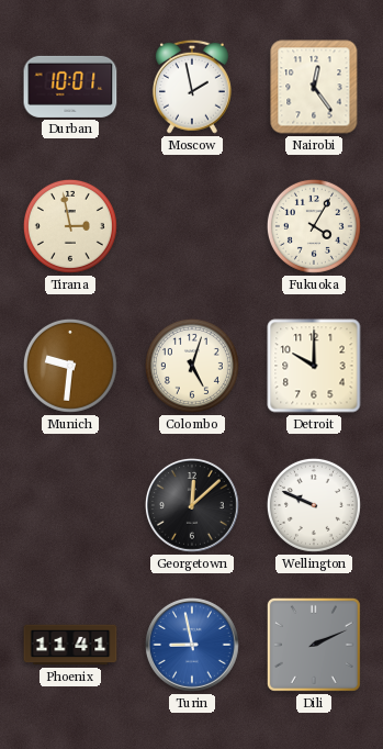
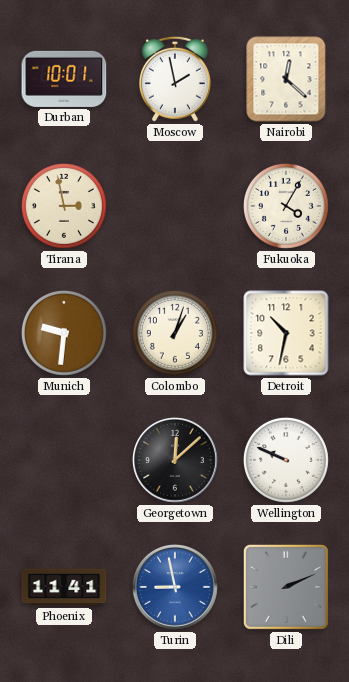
Nairobi: 12:24 -> 12:22
Colombo: 5:03 -> 1:03
Detroit: 10:00 -> 10:32
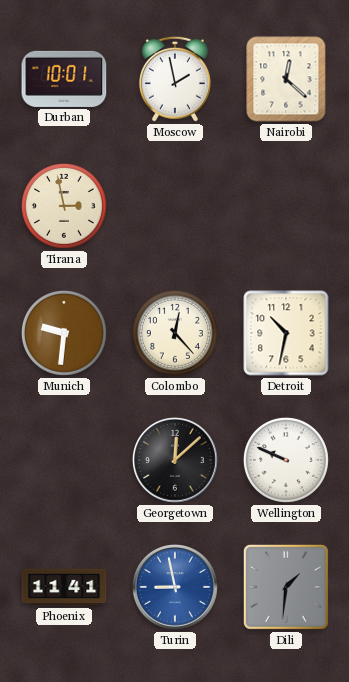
Fukuoka: 4:05 -> none
Colombo: 1:03 -> 12:23
Dili: 2:11 -> 1:31
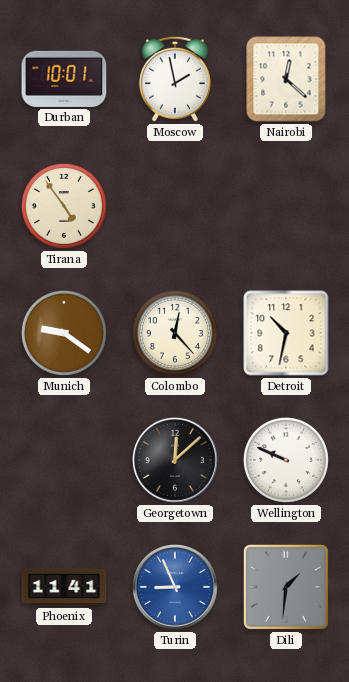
Tirana: 2:58 -> 4:54
Munich: 9:31 -> 9:21
Turin: 8:58 -> 8:56
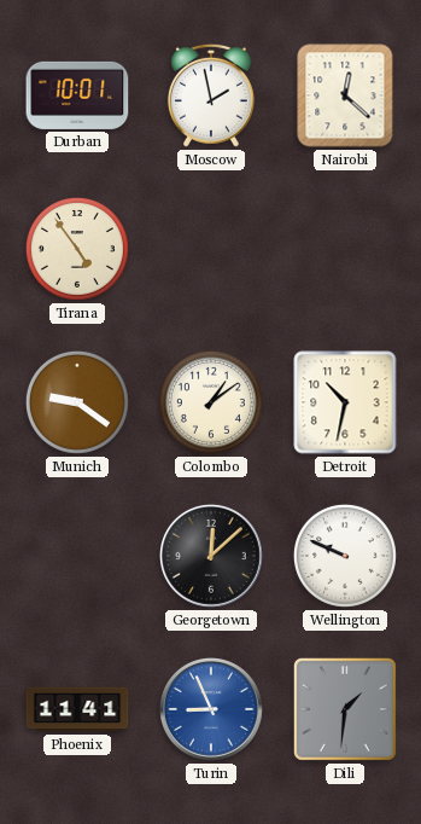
Colombo: 12:23 -> 1:09
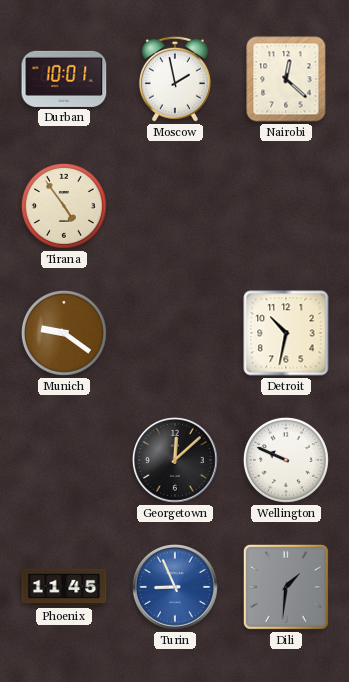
Colombo: 1:09 -> none
Phoenix: 11:41 -> 11:45
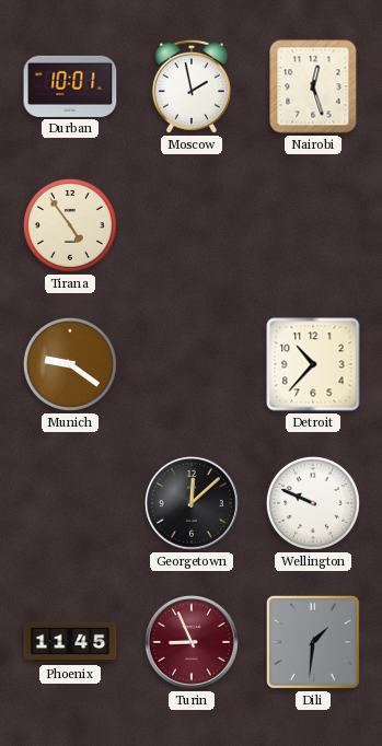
Nairobi: 12:22 -> 12:27
Detroit: 10:32 -> 10:37
Turin dial: blue -> burgundy
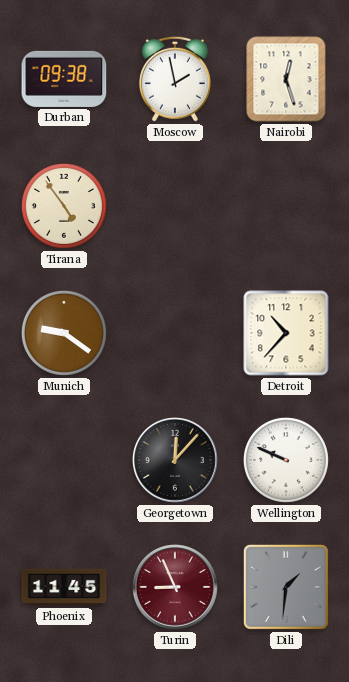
Durban: 10:01 -> 09:38
Georgetown: 12:08 -> 12:07
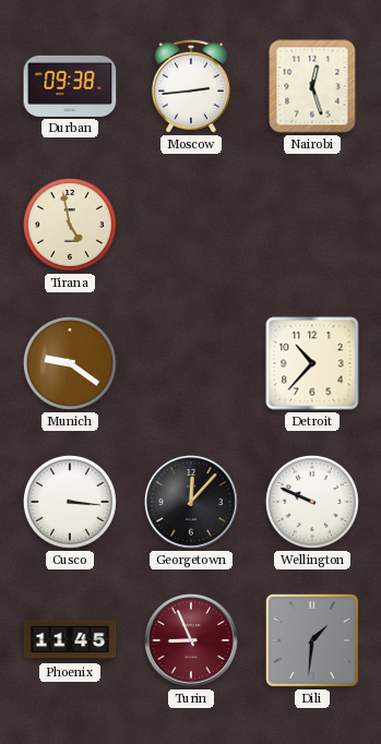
Moscow: 1:58 -> 2:44
Tirana: 4:54 -> 4:58
Cusco: none -> 3:16
